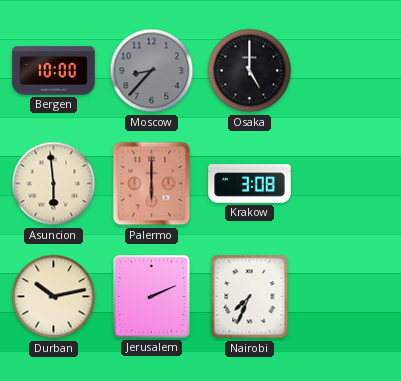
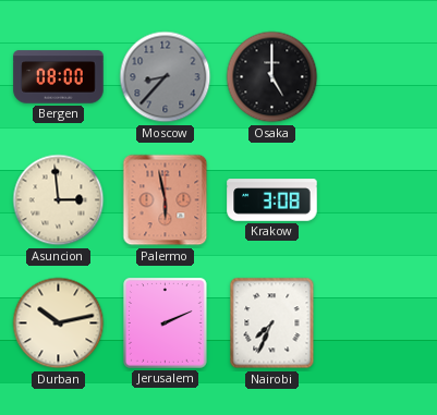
Bergen: 10:00 -> 08:00
Asuncion: 5:59 -> 2:59
Palermo: 6:00 -> 5:58
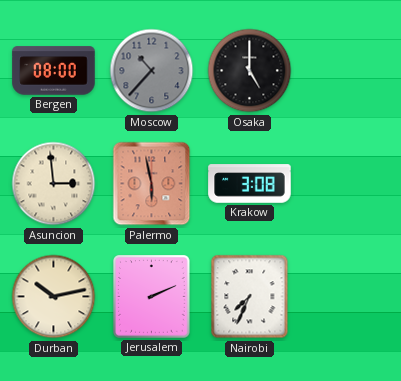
Moscow: 8:37 -> 10:37
